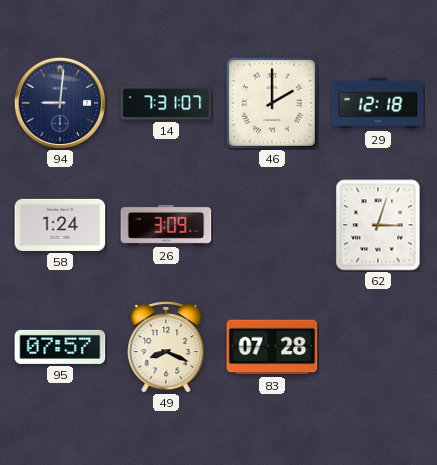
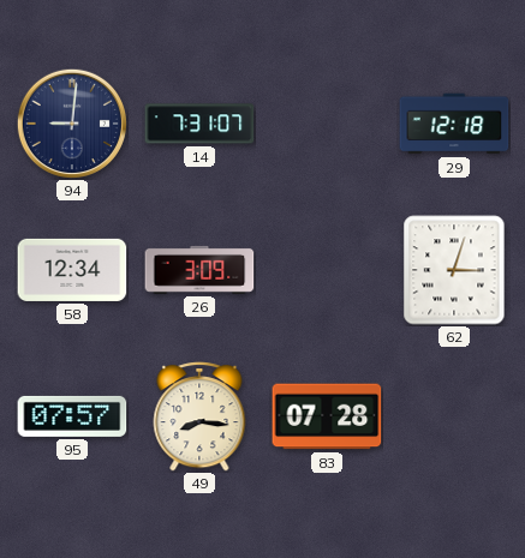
46: 2:00 -> none
58: 1:24 -> 12:34
49: 8:19 -> 8:16
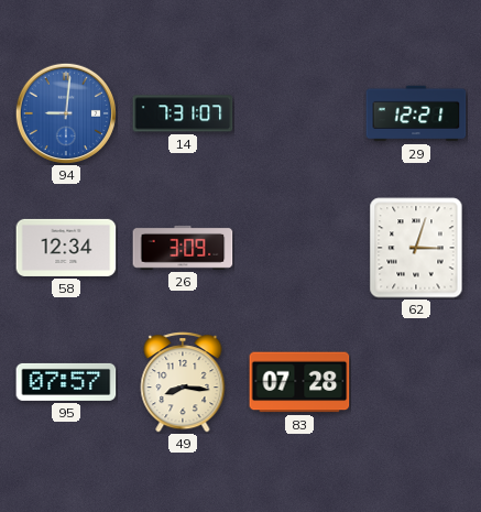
94 dial: navy -> blue
29: 12:18 -> 12:21
